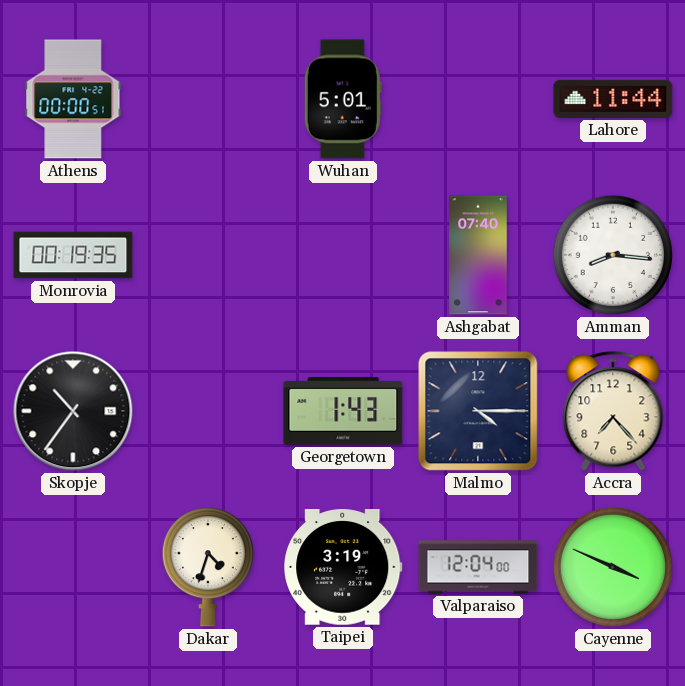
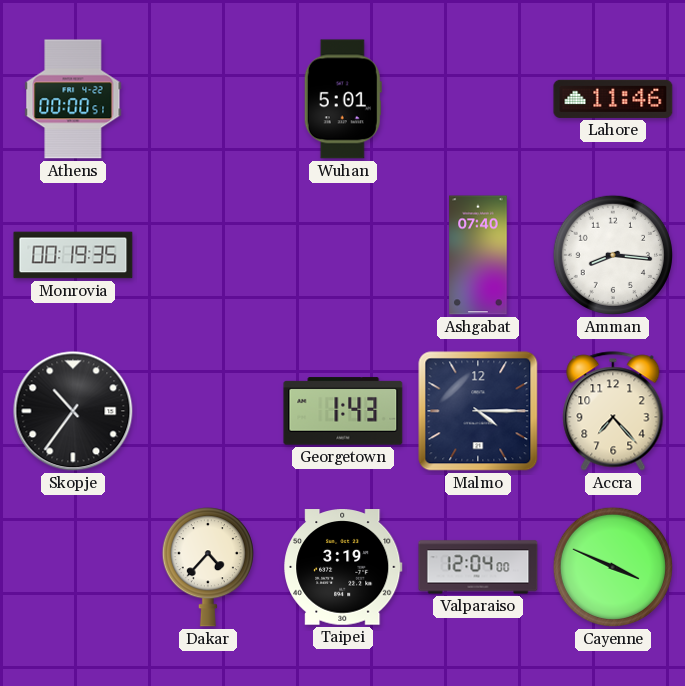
Lahore: 11:44 -> 11:46
Dakar: 4:33 -> 4:37
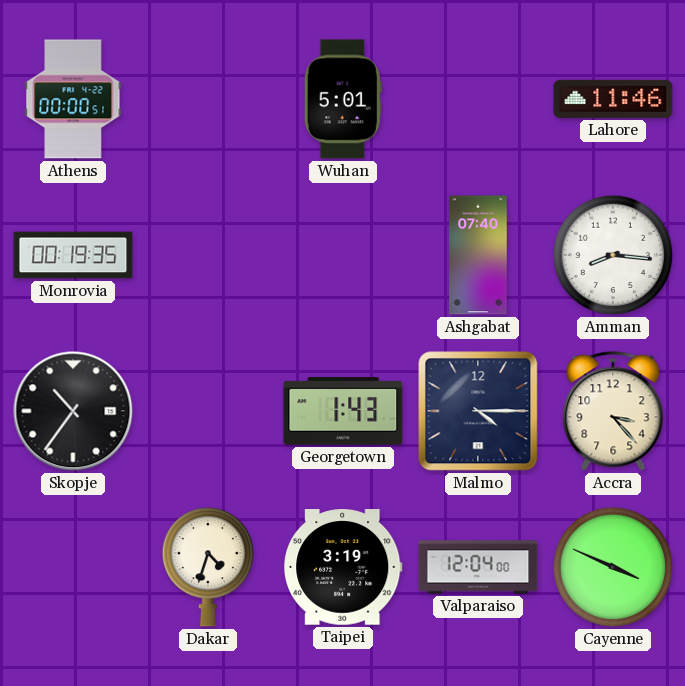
Accra: 7:23 -> 3:23
Dakar: 4:37 -> 4:33
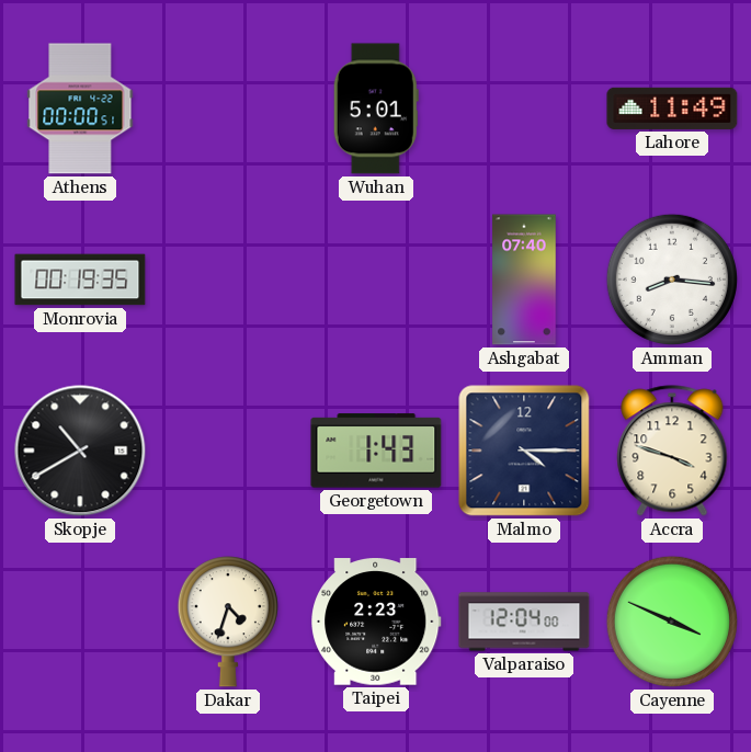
Lahore: 11:46 -> 11:49
Skopje: 10:36 -> 10:40
Accra: 3:23 -> 3:48
Taipei: 3:19 -> 2:23
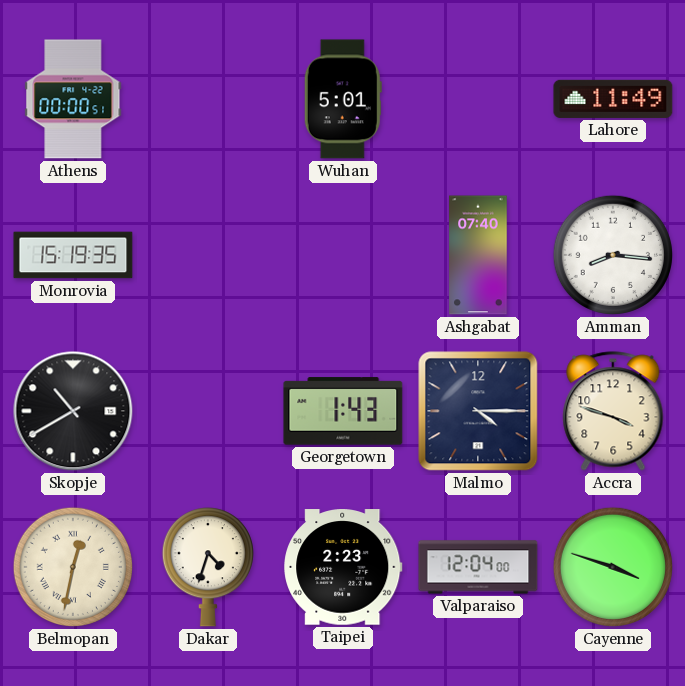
Monrovia: 00:19 -> 15:19
Belmopan: none -> 12:32
Cayenne: 3:49 -> 3:48
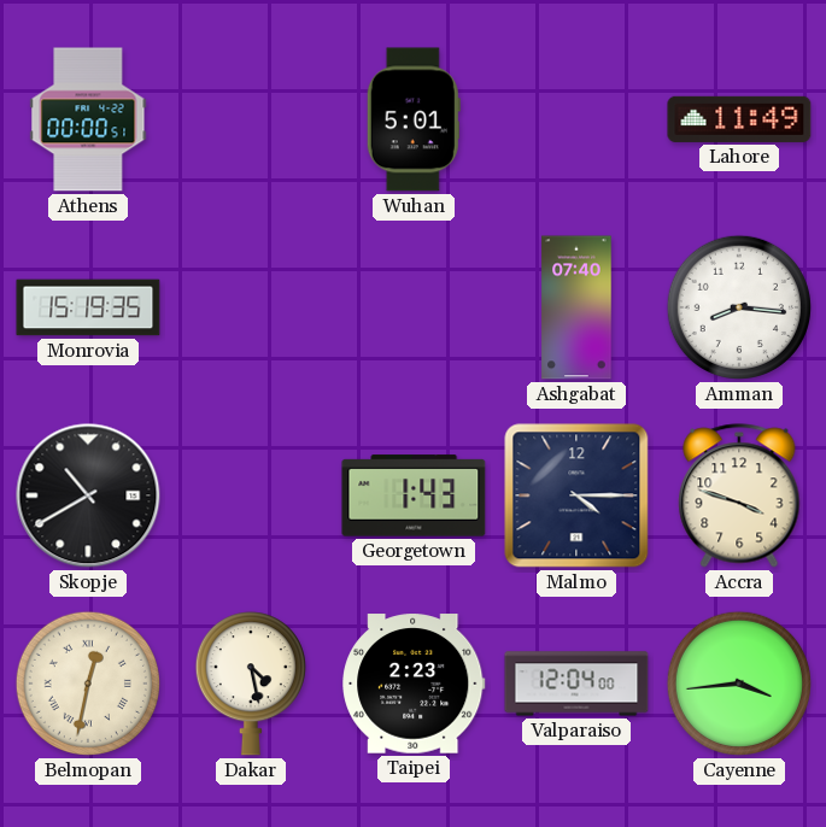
Dakar: 4:33 -> 4:28
Cayenne: 3:48 -> 3:44
